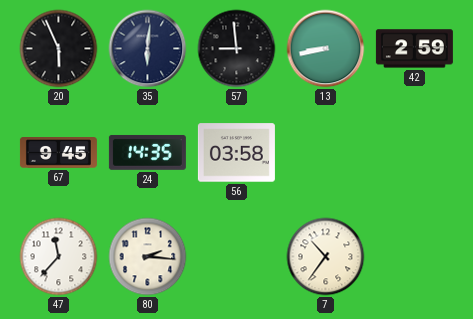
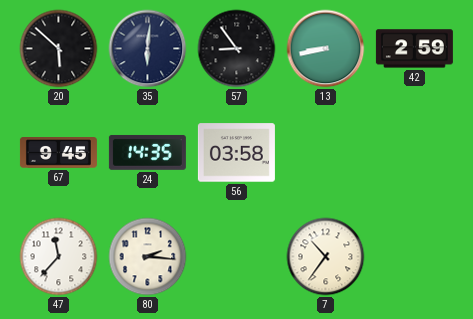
20: 5:56 -> 5:52
57: 8:59 -> 8:54
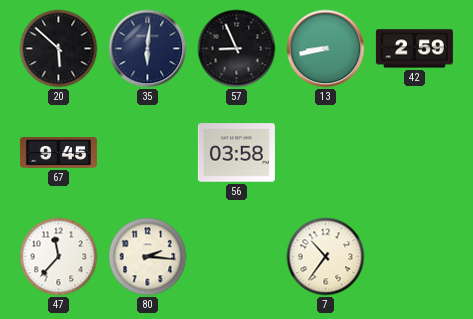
57: 8:54 -> 8:56
24: 14:35 -> none
